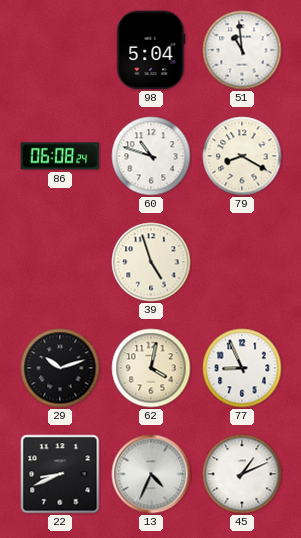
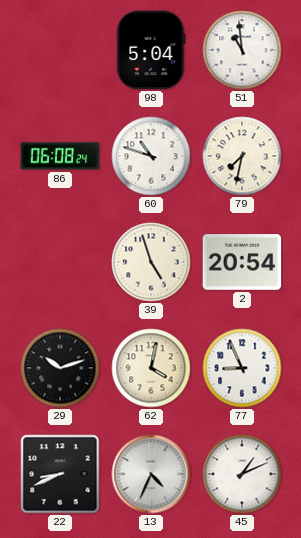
79: 8:20 -> 7:32
2: none -> 20:54
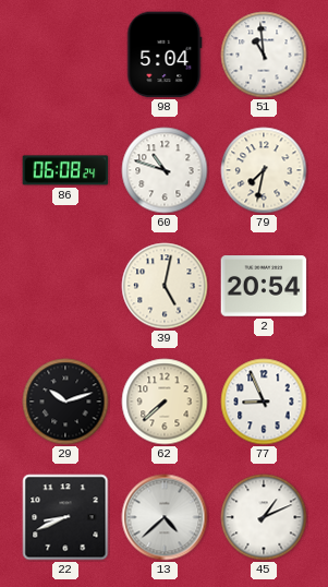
39: 4:57 -> 5:02
62: 4:02 -> 7:38
13: 4:34 -> 4:38
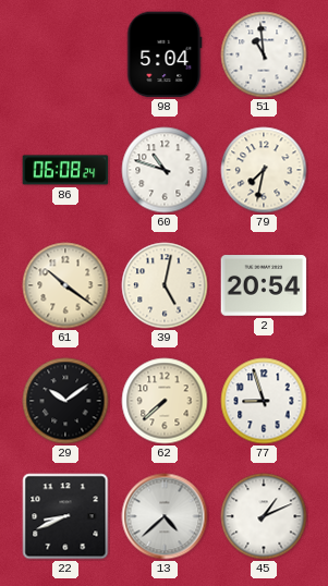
61: none -> 10:21
29: 10:12 -> 10:09
77: 8:56 -> 8:57
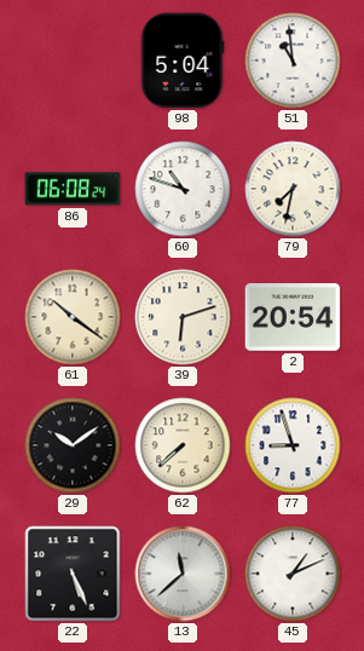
39: 5:02 -> 6:12
22: 8:41 -> 5:26
13: 4:38 -> 11:38
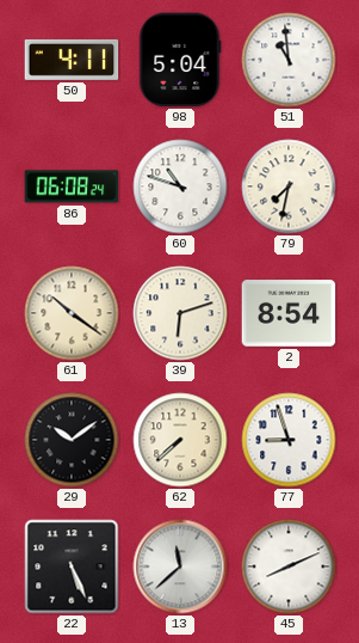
50: none -> 4:11
2: 20:54 -> 8:54
45: 1:11 -> 8:11
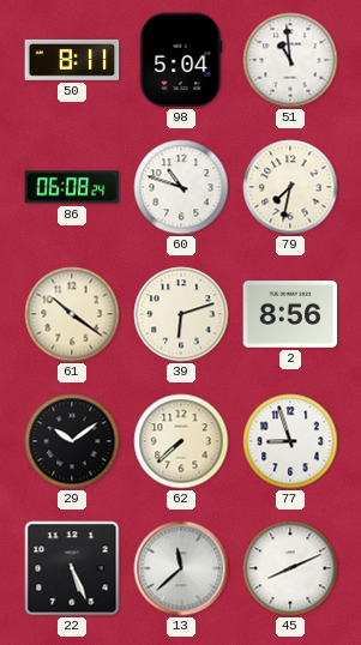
50: 4:11 -> 8:11
2: 8:54 -> 8:56
